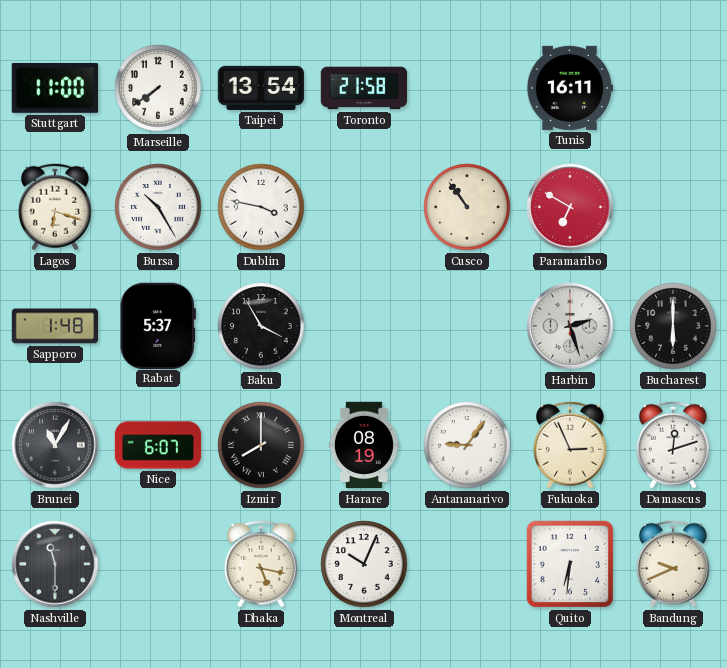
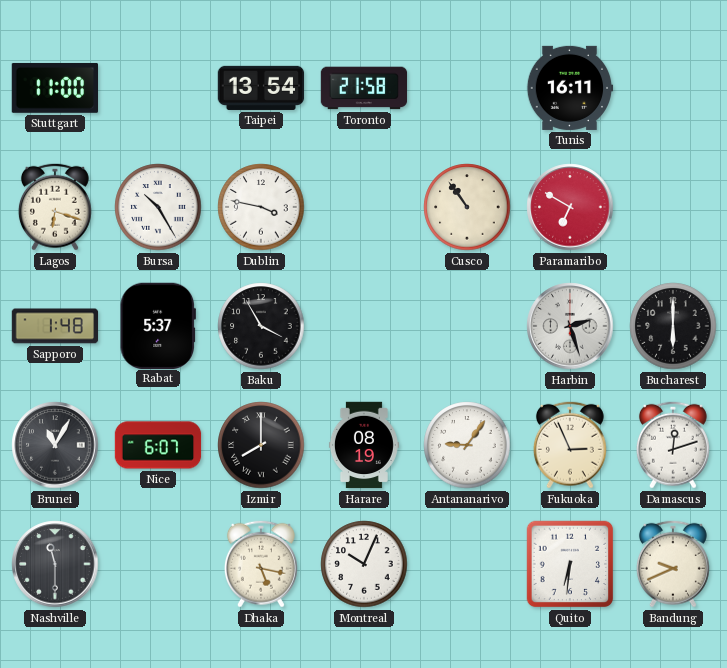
Marseille: 7:39 -> none
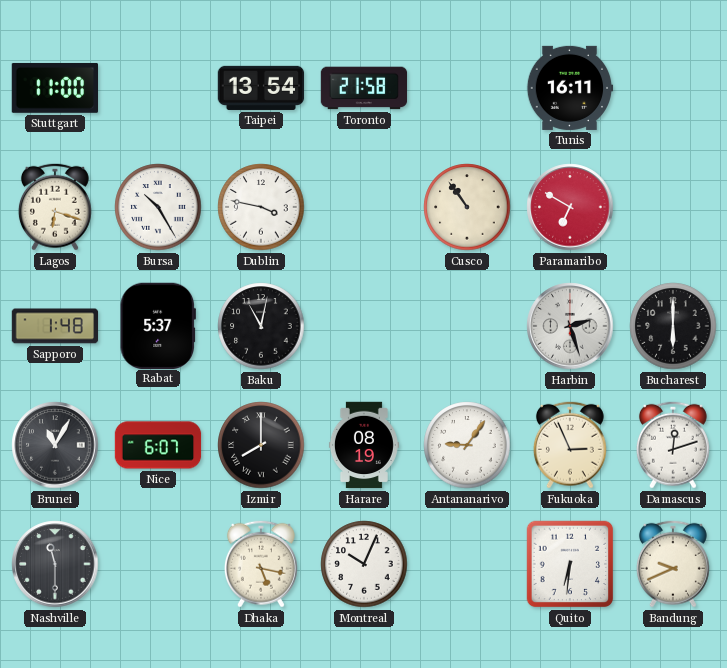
Baku: 3:55 -> 11:02
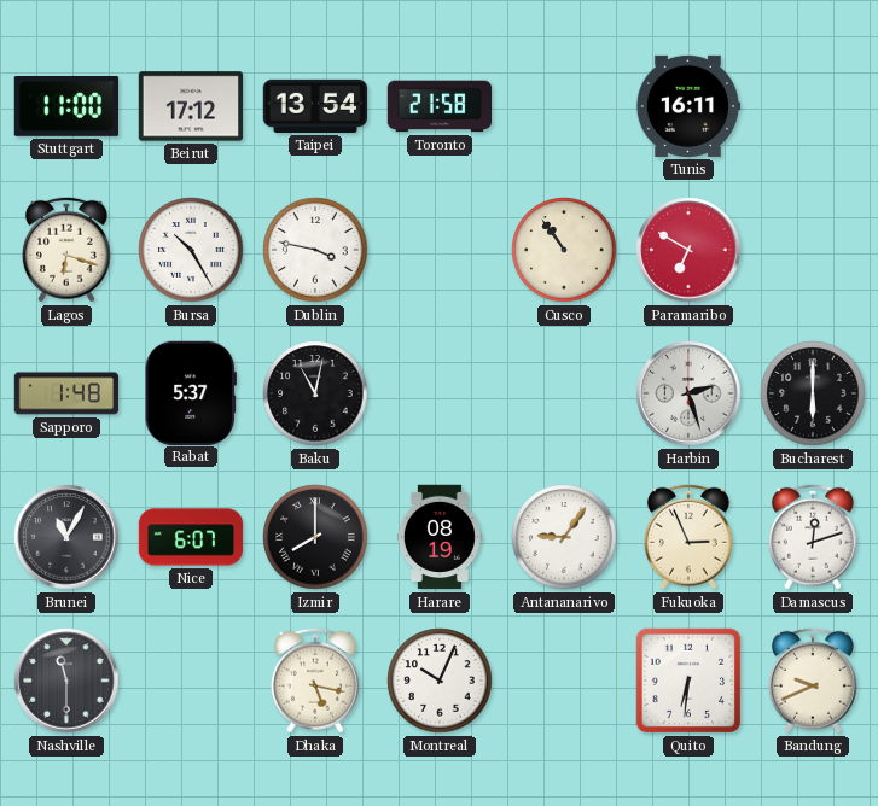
Beirut: none -> 17:12
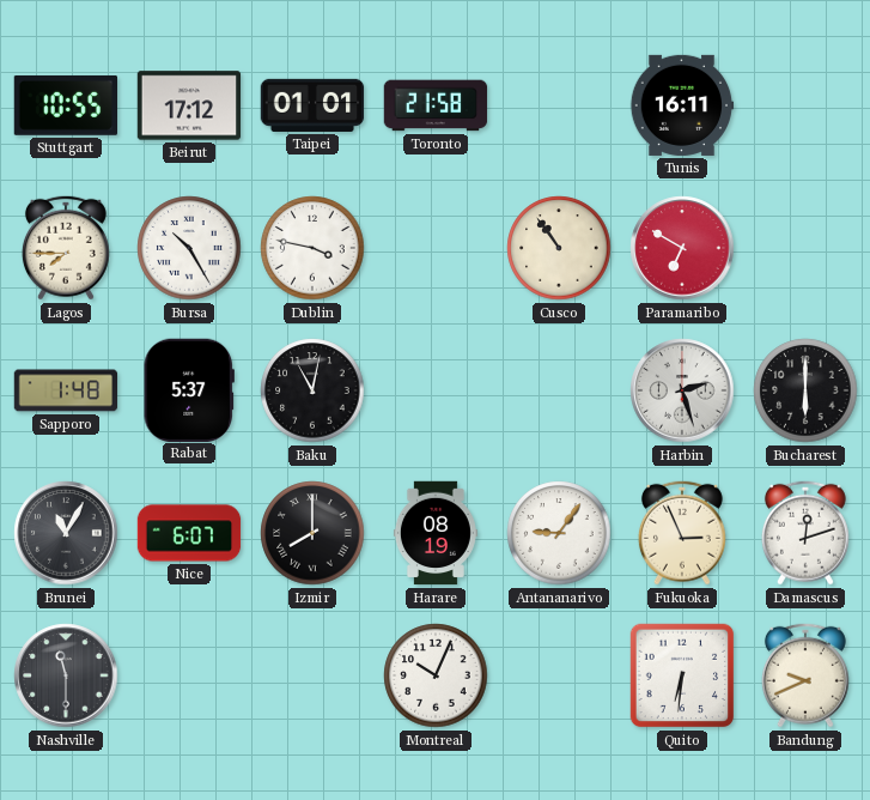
Stuttgart: 11:00 -> 10:55
Taipei: 13:54 -> 01:01
Lagos: 6:18 -> 7:45
Dhaka: 5:17 -> none
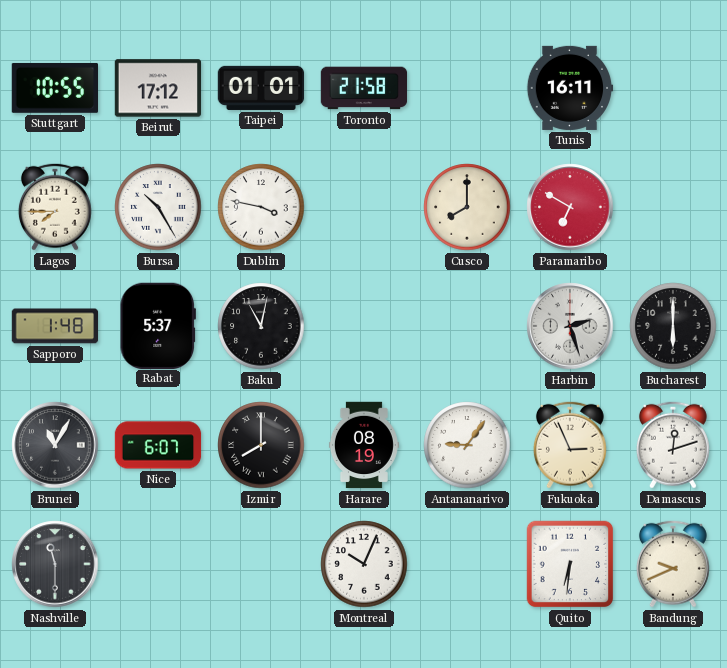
Cusco: 10:54 -> 8:00
